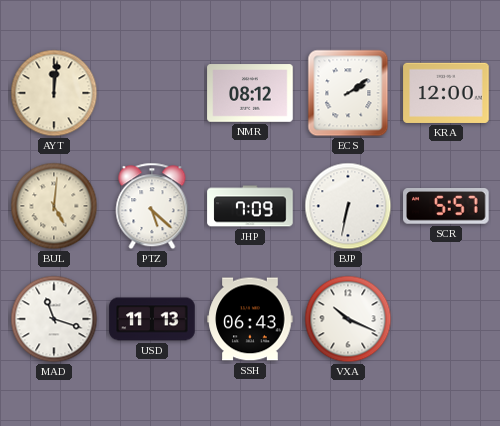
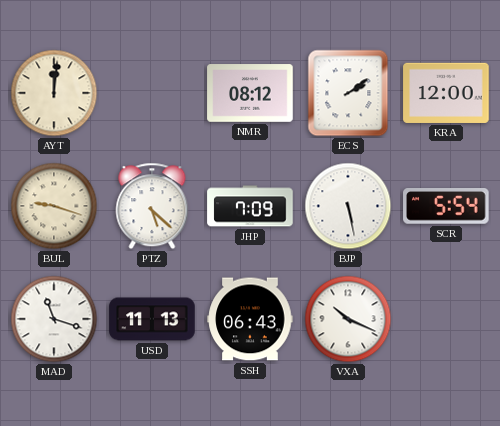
BUL: 5:01 -> 9:18
BJP: 6:32 -> 5:28
SCR: 5:57 -> 5:54
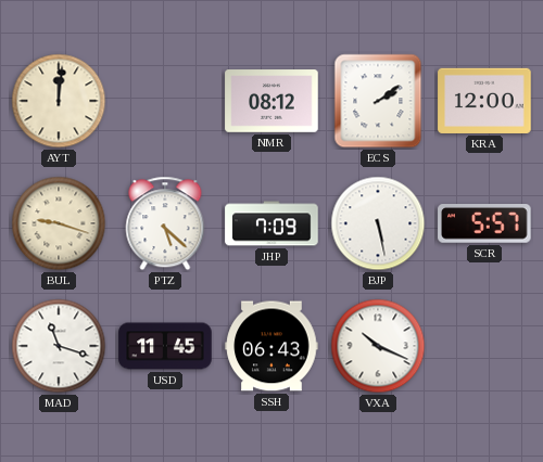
SCR: 5:54 -> 5:57
USD: 11:13 -> 11:45
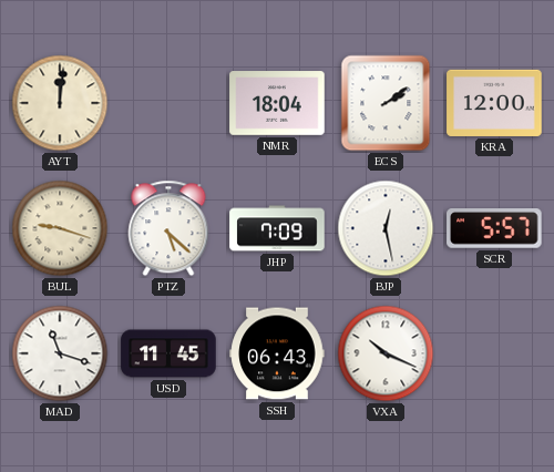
NMR: 08:12 -> 18:04
BJP: 5:28 -> 12:28
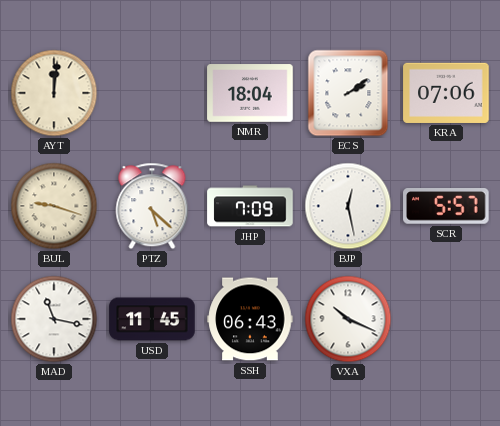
KRA: 12:00 -> 07:06
MAD: 11:18 -> 11:17
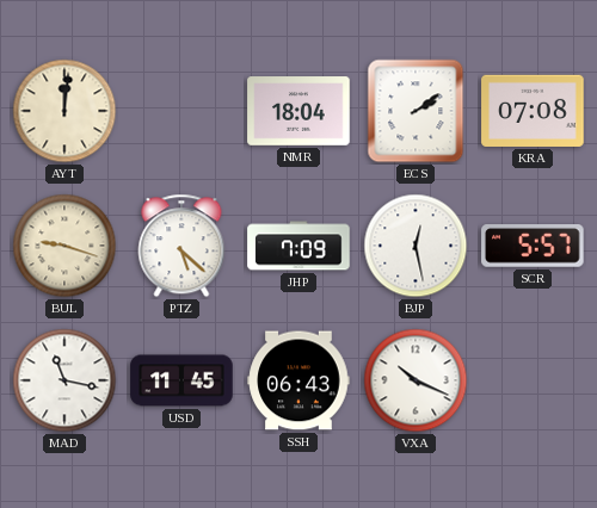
KRA: 07:06 -> 07:08
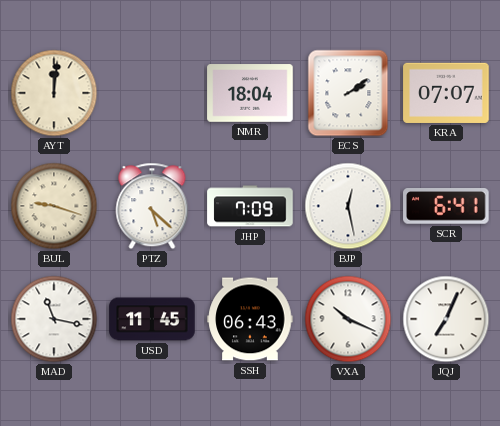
KRA: 07:08 -> 07:07
SCR: 5:57 -> 6:41
JQJ: none -> 7:04
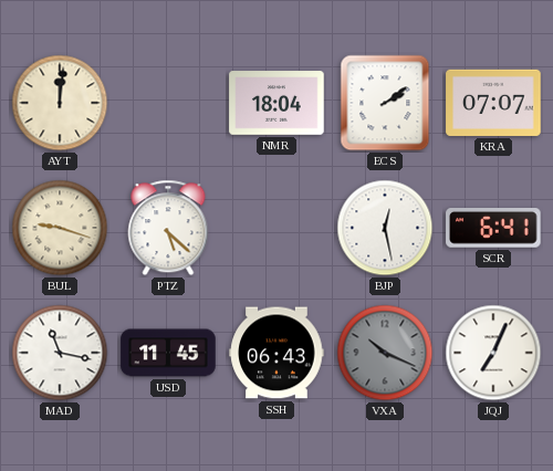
JHP: 7:09 -> none
VXA dial: white -> grey
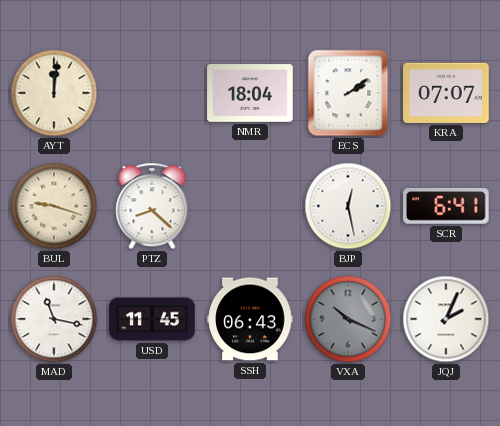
PTZ: 5:22 -> 8:22
JQJ: 7:04 -> 2:04
